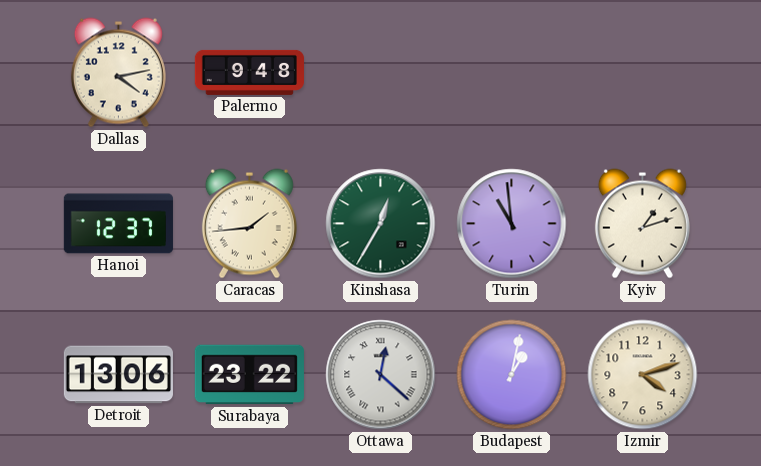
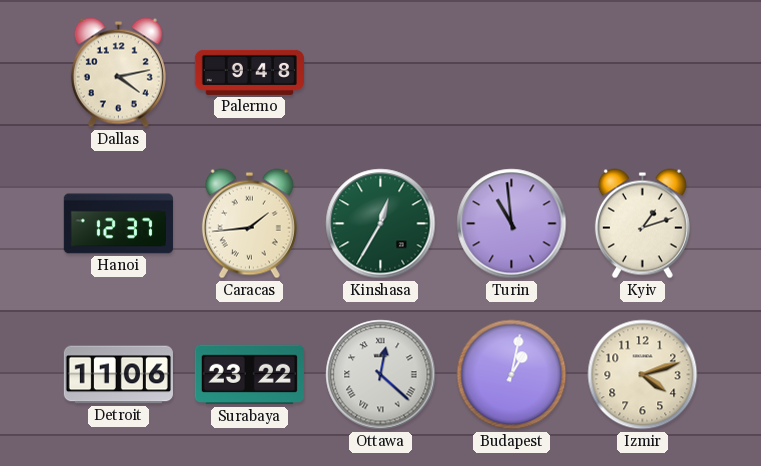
Detroit: 13:06 -> 11:06
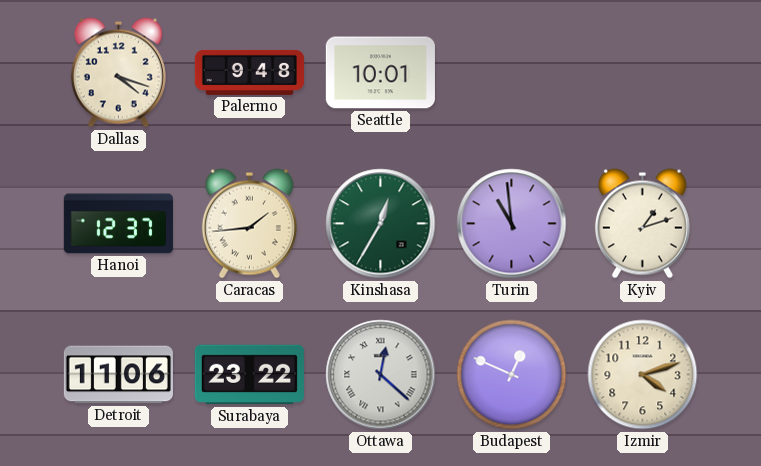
Dallas: 4:13 -> 4:18
Seattle: none -> 10:01
Budapest: 1:02 -> 12:49
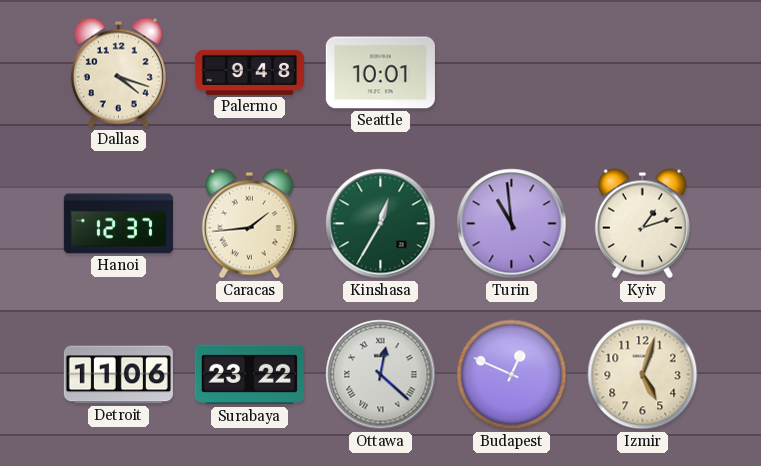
Izmir: 4:12 -> 5:03
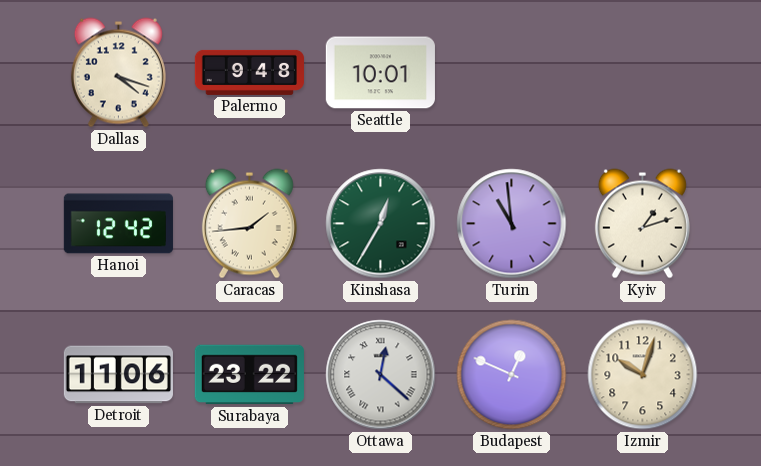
Hanoi: 12:37 -> 12:42
Izmir: 5:03 -> 10:03
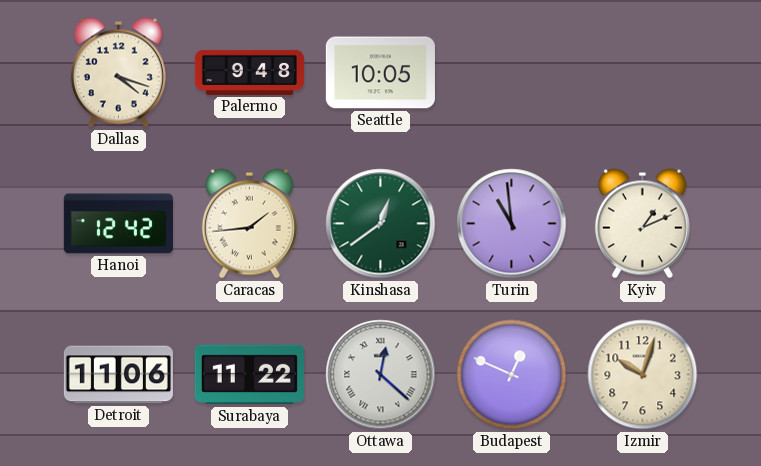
Seattle: 10:01 -> 10:05
Kinshasa: 12:35 -> 12:39
Kyiv: 1:12 -> 1:11
Surabaya: 23:22 -> 11:22
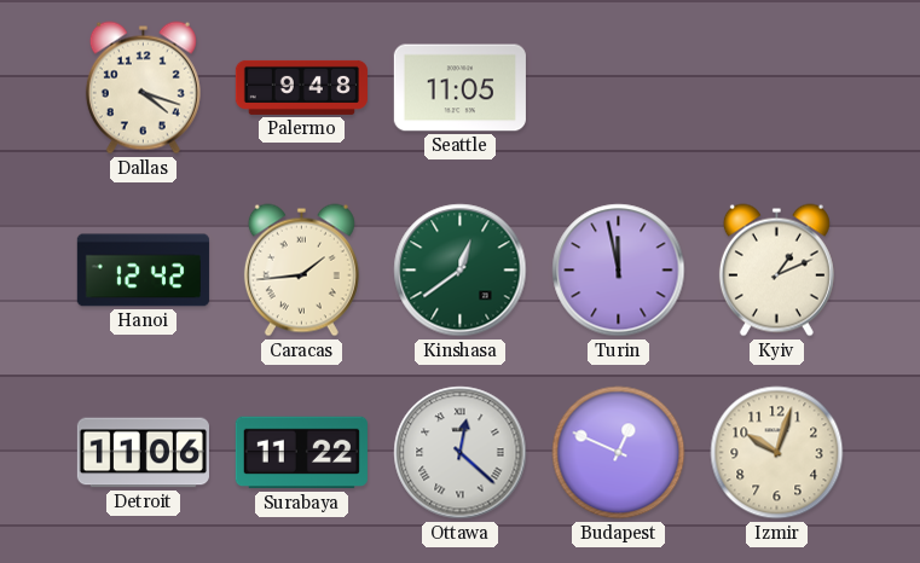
Seattle: 10:05 -> 11:05
Turin: 10:59 -> 11:58
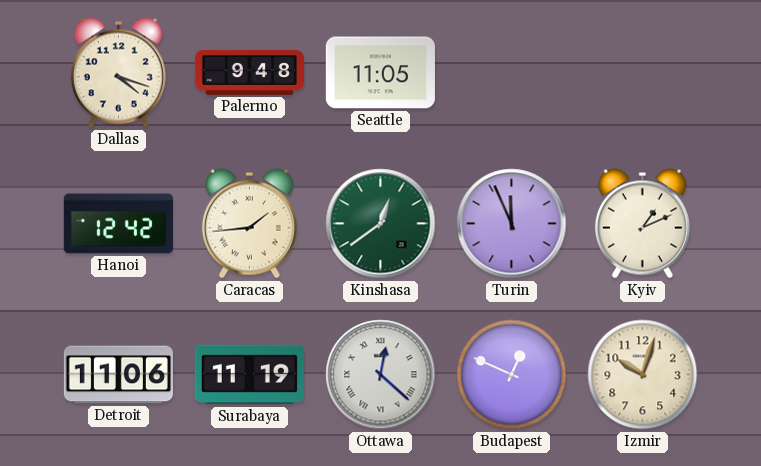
Turin: 11:58 -> 11:56
Surabaya: 11:22 -> 11:19
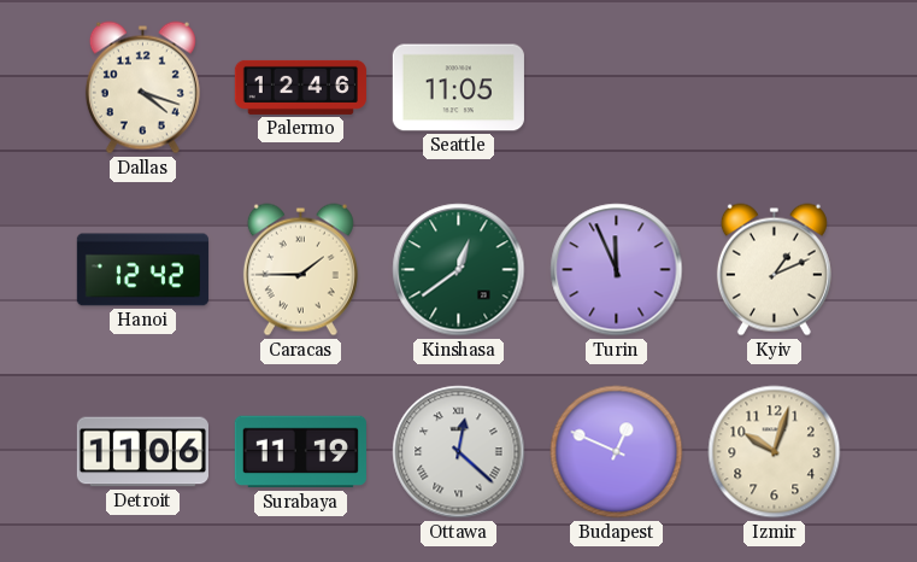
Palermo: 9:48 -> 12:46
Caracas: 1:44 -> 1:45
